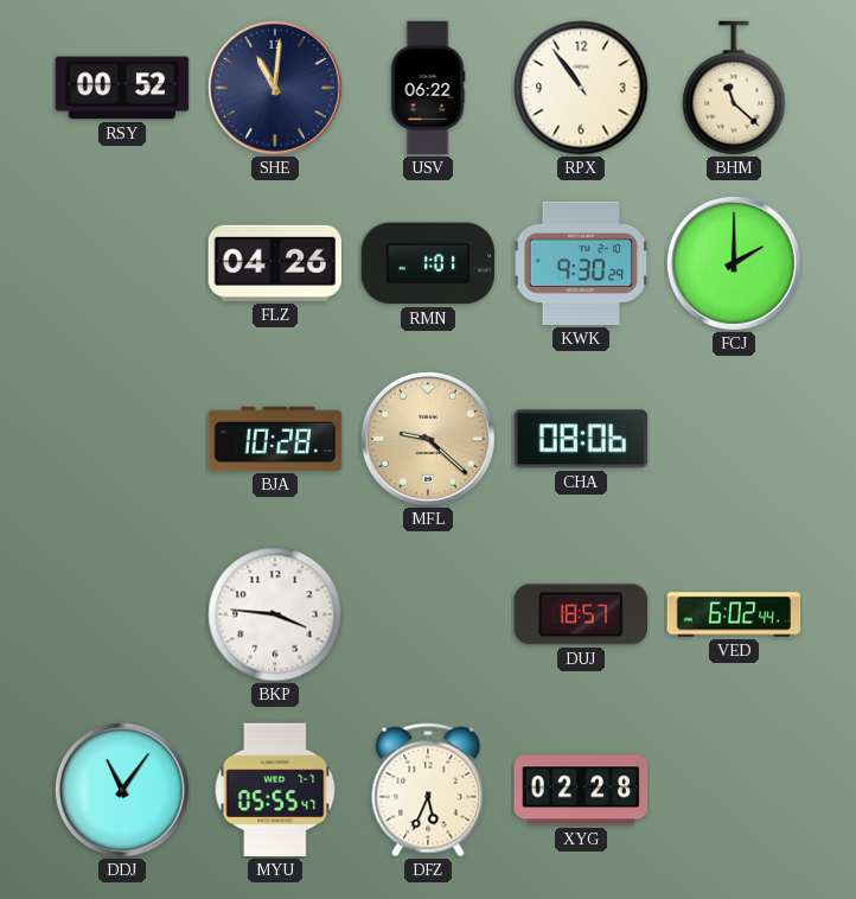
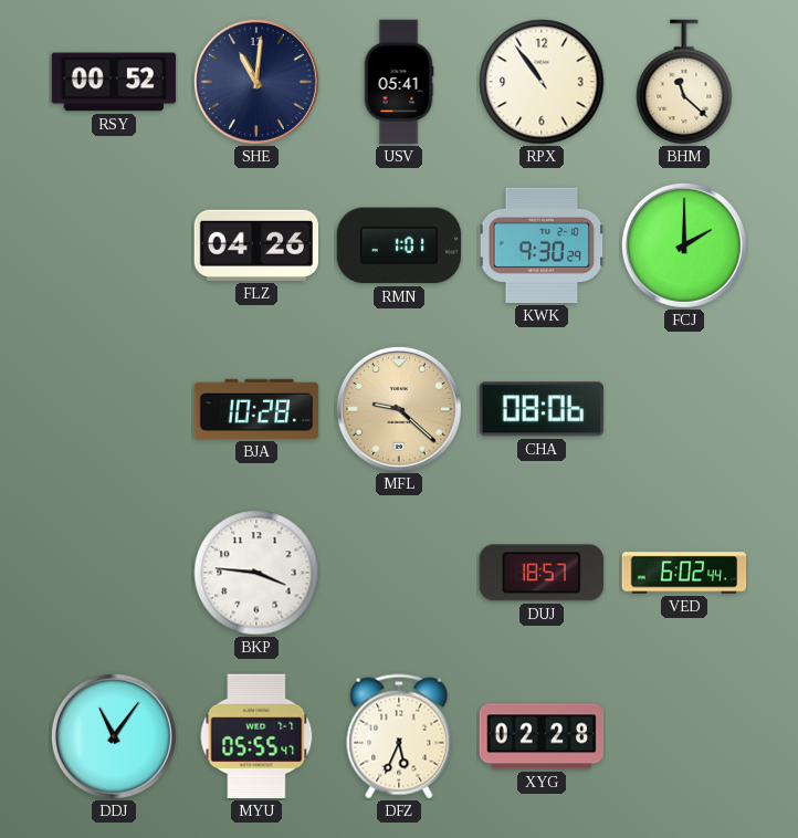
USV: 06:22 -> 05:41
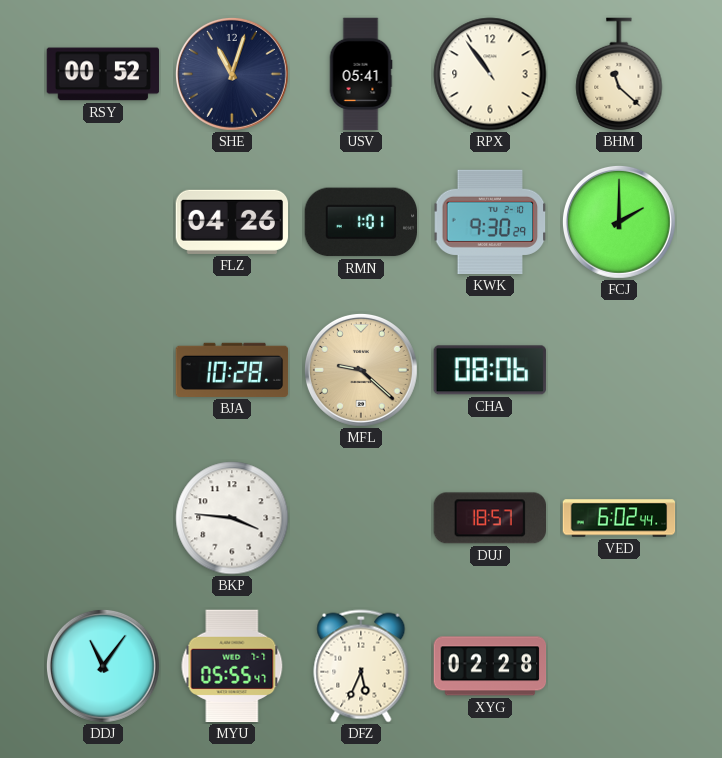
SHE: 11:01 -> 11:03
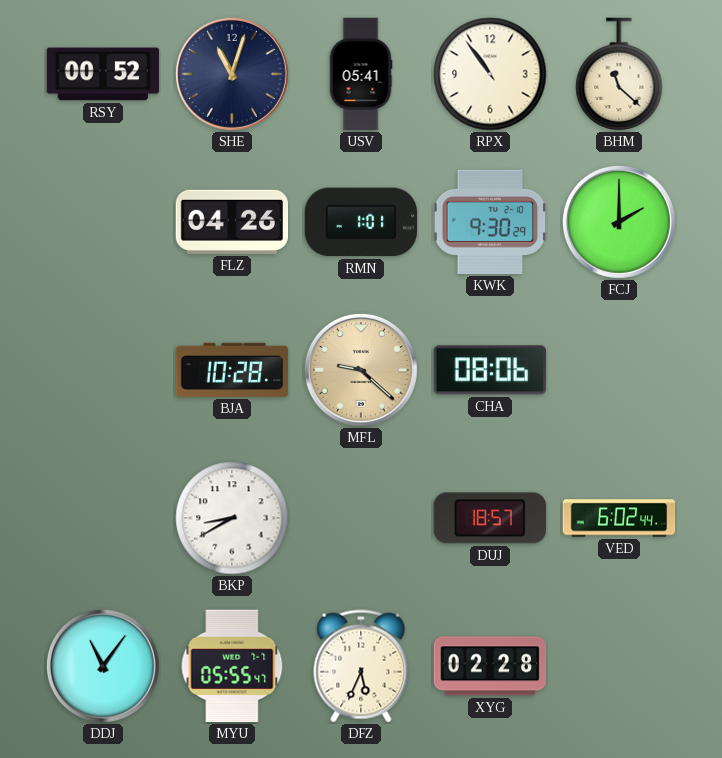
BKP: 3:46 -> 8:40
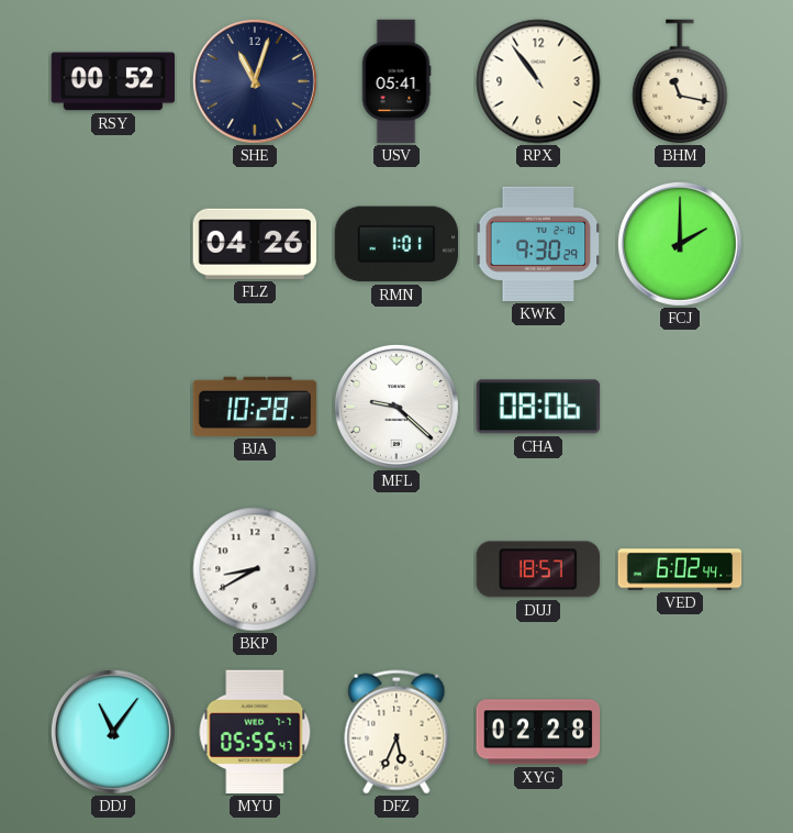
BHM: 11:22 -> 11:17
MFL dial: champagne -> white
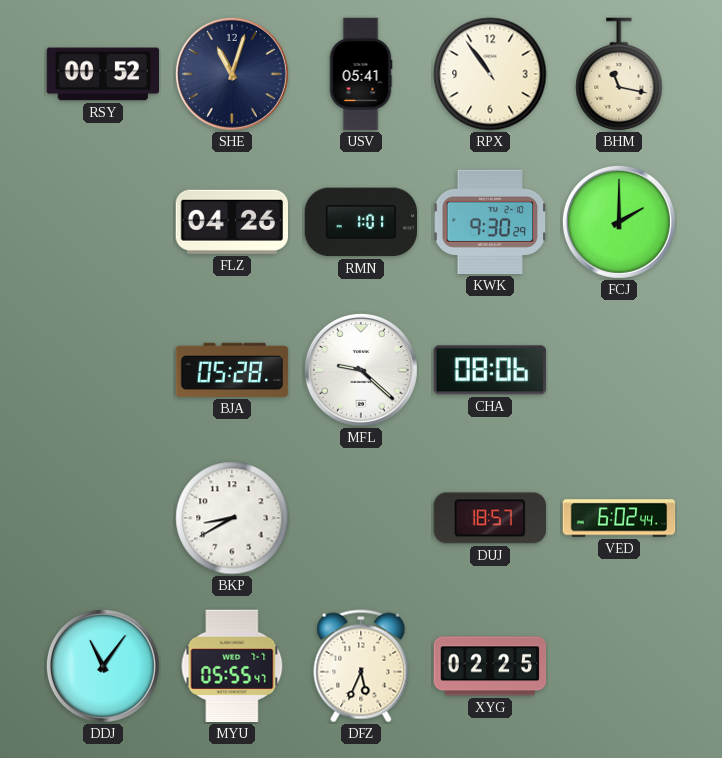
BJA: 10:28 -> 05:28
XYG: 02:28 -> 02:25
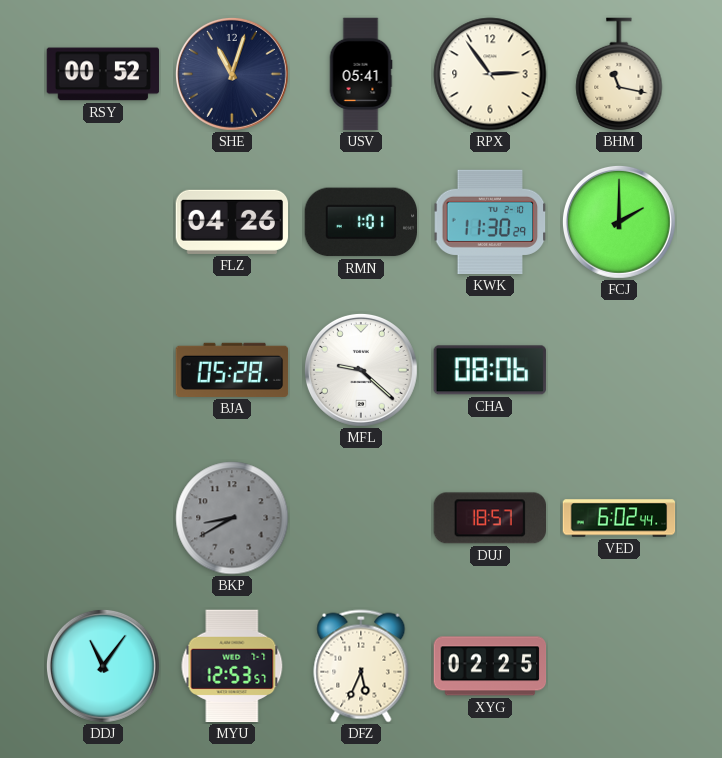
RPX: 10:54 -> 2:54
KWK: 9:30 -> 11:30
BKP dial: white -> grey
MYU: 05:55 -> 12:53
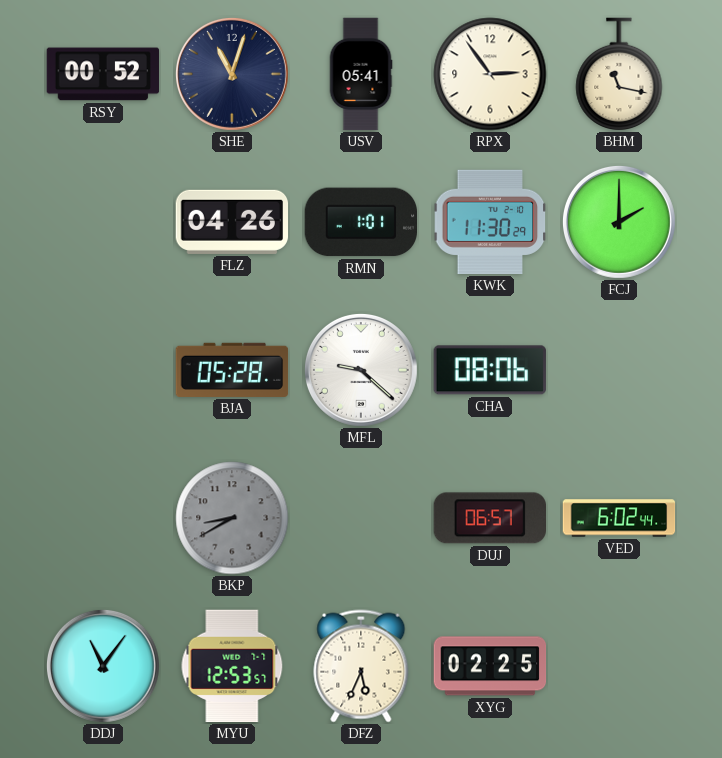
DUJ: 18:57 -> 06:57
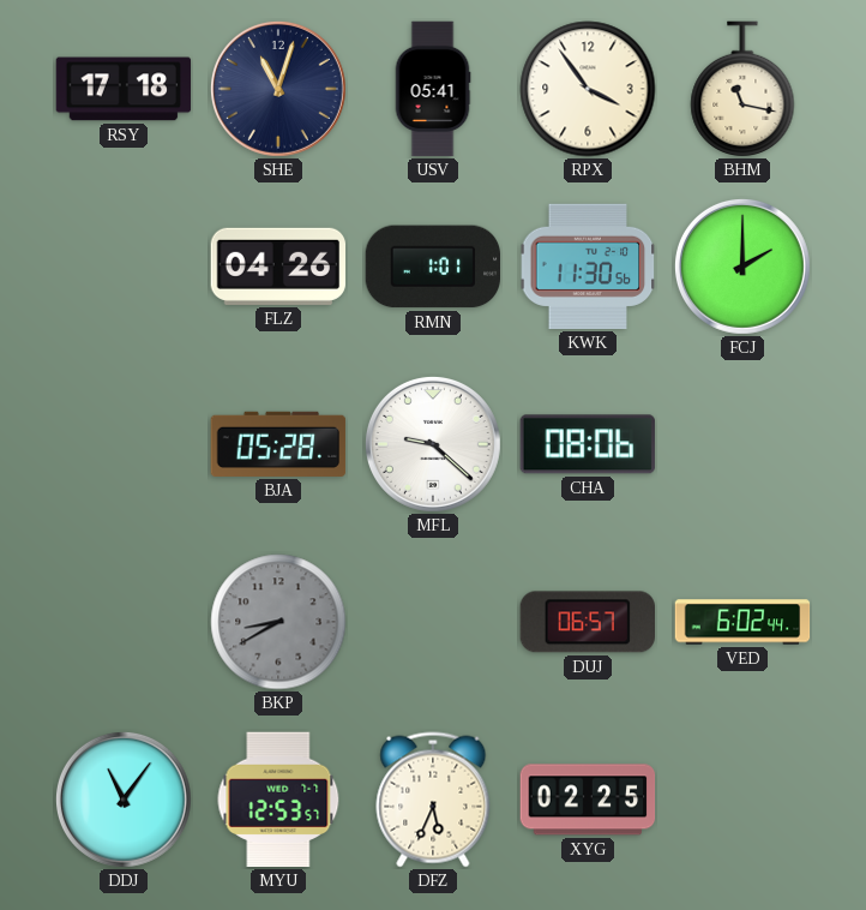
RSY: 00:52 -> 17:18
RPX: 2:54 -> 3:54
KWK: 11:30:29 -> 11:30:56
